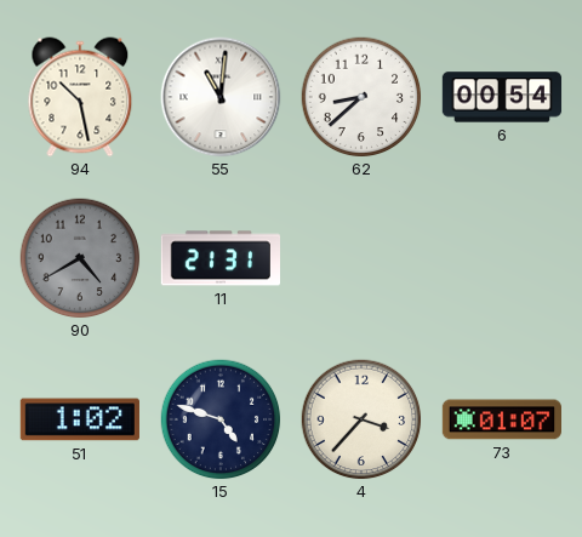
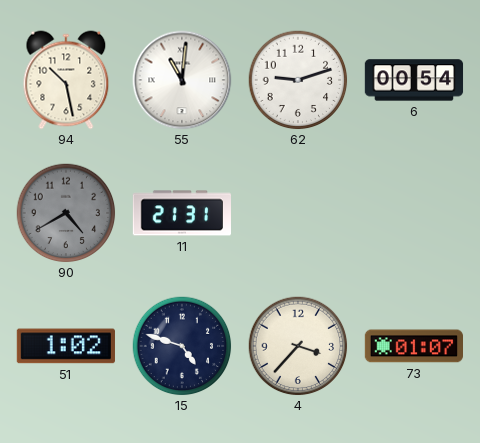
62: 8:38 -> 9:12
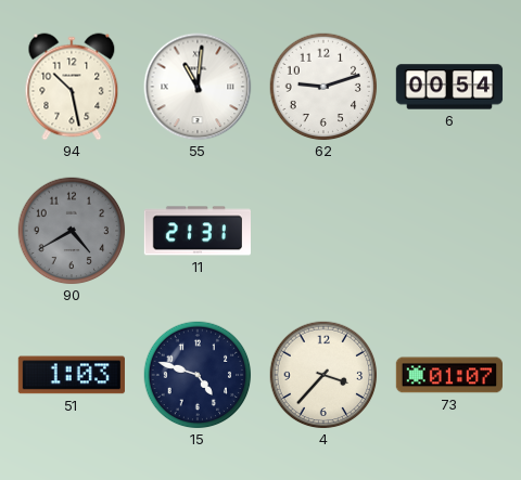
51: 1:02 -> 1:03
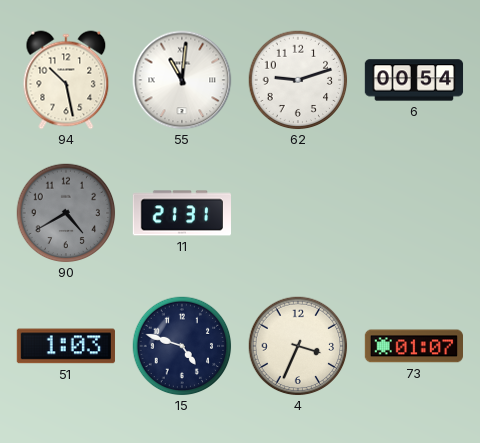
4: 3:37 -> 3:34
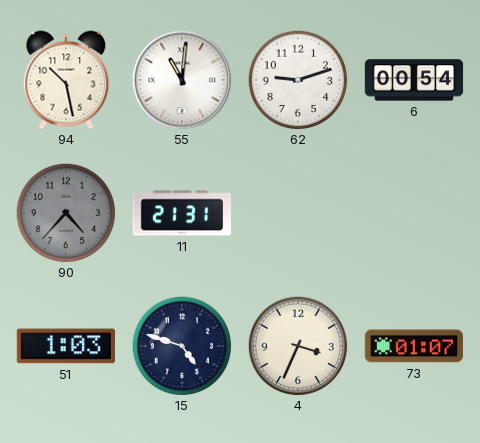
90: 4:40 -> 4:37
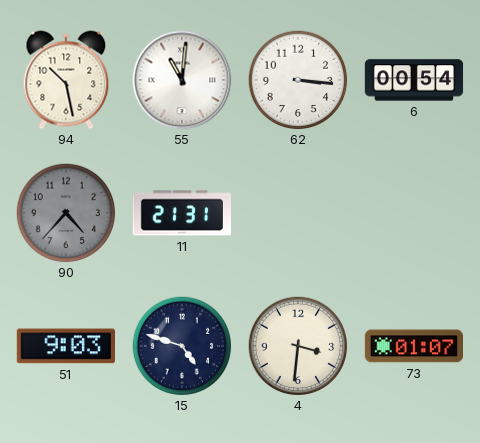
62: 9:12 -> 3:16
51: 1:03 -> 9:03
4: 3:34 -> 3:31
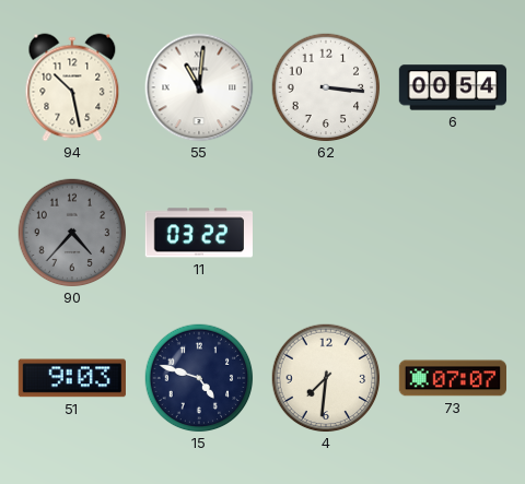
11: 21:31 -> 03:22
4: 3:31 -> 7:31
73: 01:07 -> 07:07
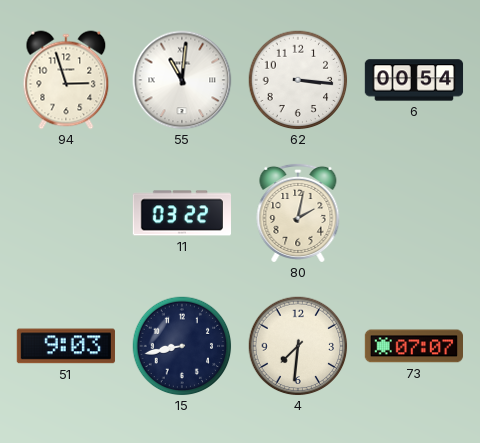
94: 10:28 -> 2:57
90: 4:37 -> none
80: none -> 2:02
15: 4:48 -> 8:43
